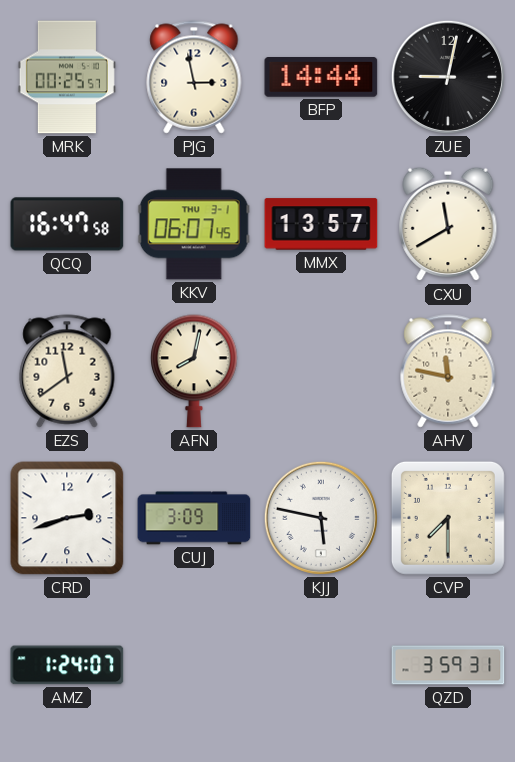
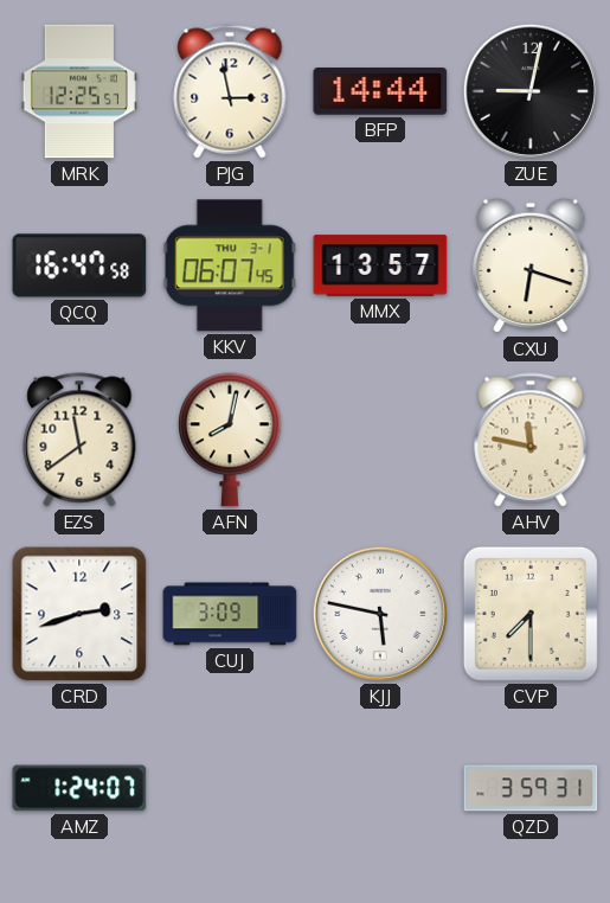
MRK: 00:25 -> 12:25
CXU: 11:40 -> 6:18
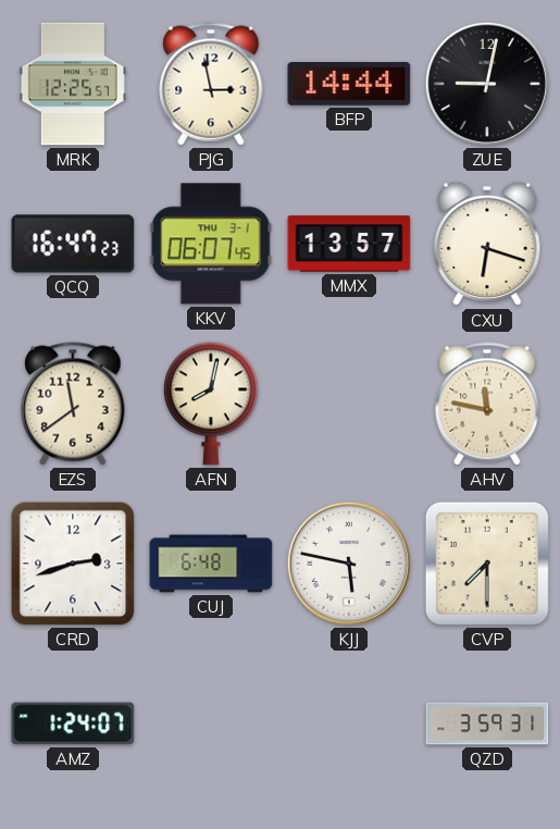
QCQ: 16:47:58 -> 16:47:23
CUJ: 3:09 -> 6:48
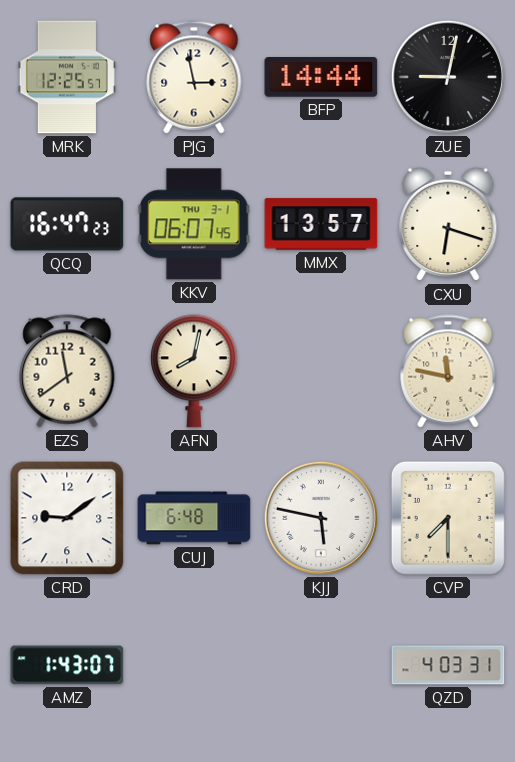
CRD: 2:42 -> 9:09
AMZ: 1:24 -> 1:43
QZD: 3:59 -> 4:03
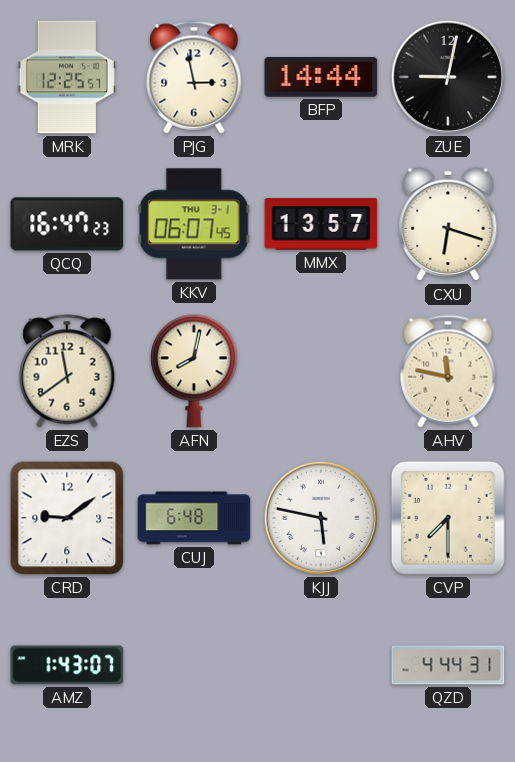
QZD: 4:03 -> 4:44
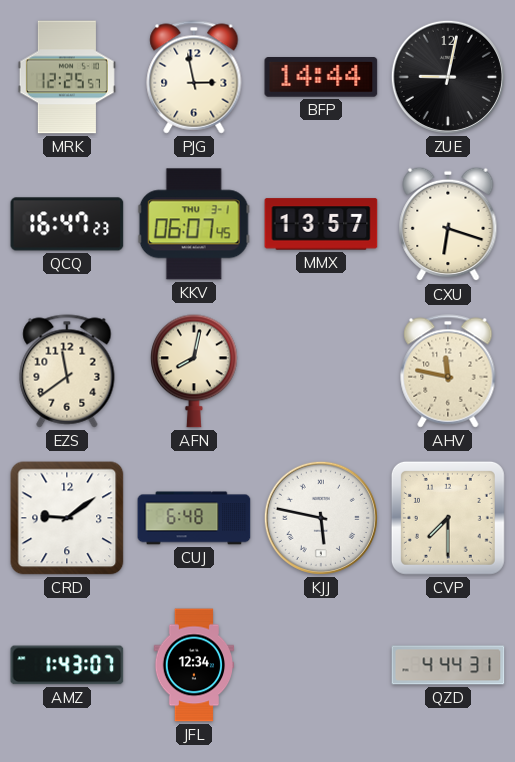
JFL: none -> 12:34
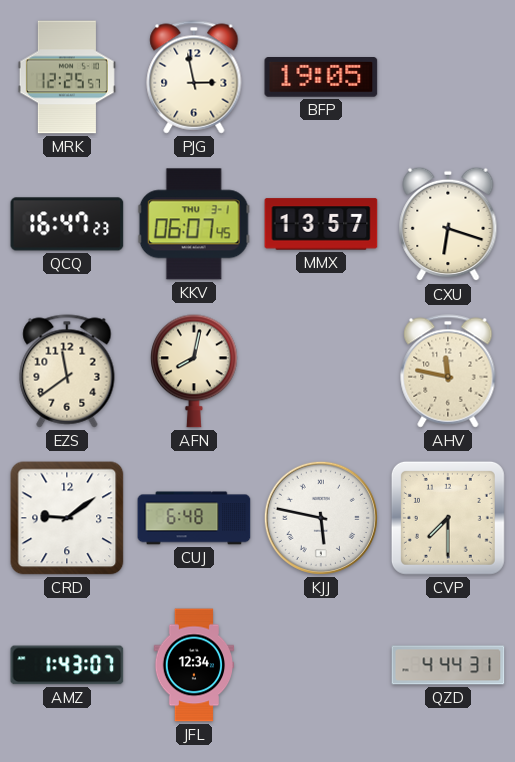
BFP: 14:44 -> 19:05
ZUE: 9:02 -> none
